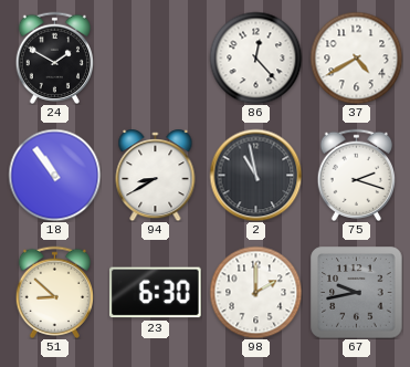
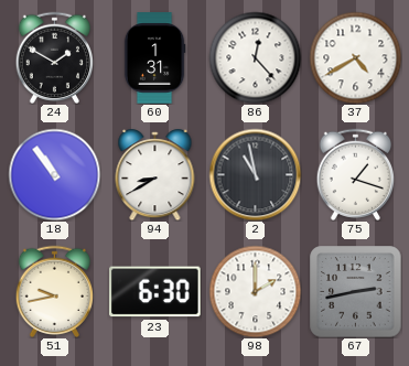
60: none -> 1:31
75: 2:18 -> 1:18
51: 8:52 -> 9:43
67: 9:43 -> 2:43
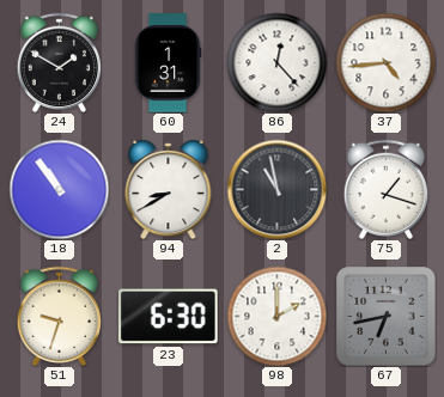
37: 4:40 -> 4:44
51: 9:43 -> 9:33
67: 2:43 -> 6:43
